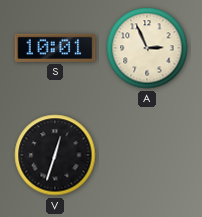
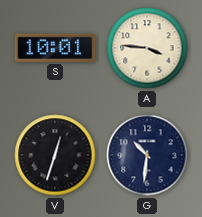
A: 2:56 -> 3:46
G: none -> 10:31
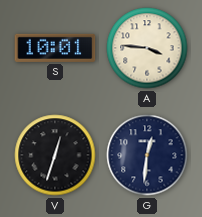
G: 10:31 -> 12:31
